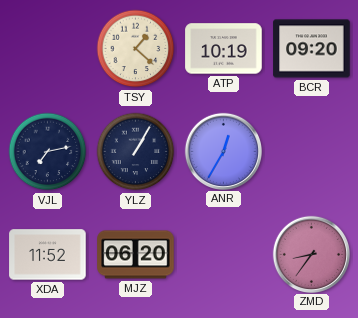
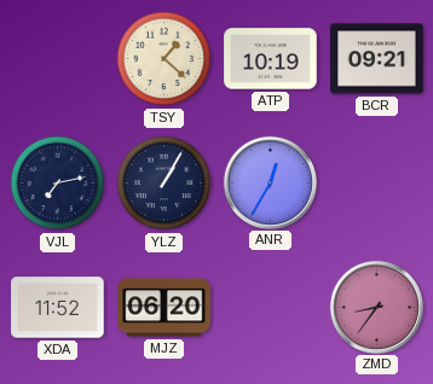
BCR: 09:20 -> 09:21
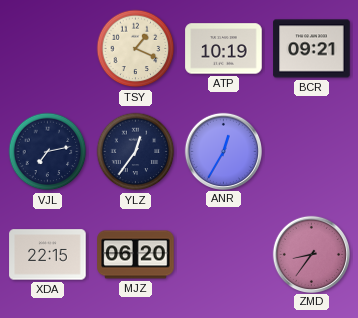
TSY: 1:22 -> 1:19
YLZ: 1:05 -> 12:36
XDA: 11:52 -> 22:15
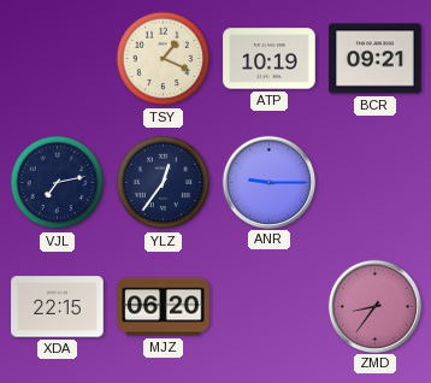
ANR: 12:35 -> 9:15
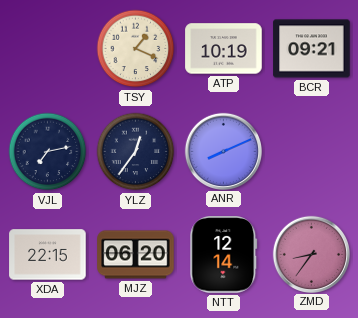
ANR: 9:15 -> 8:11
NTT: none -> 12:14
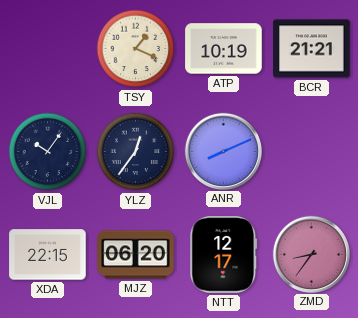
BCR: 09:21 -> 21:21
VJL: 7:13 -> 10:06
NTT: 12:14 -> 12:17
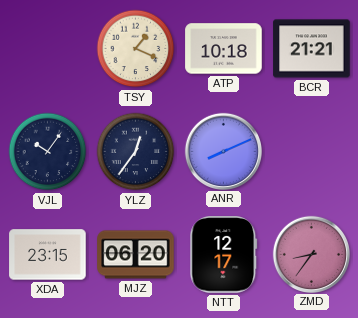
ATP: 10:19 -> 10:18
XDA: 22:15 -> 23:15
